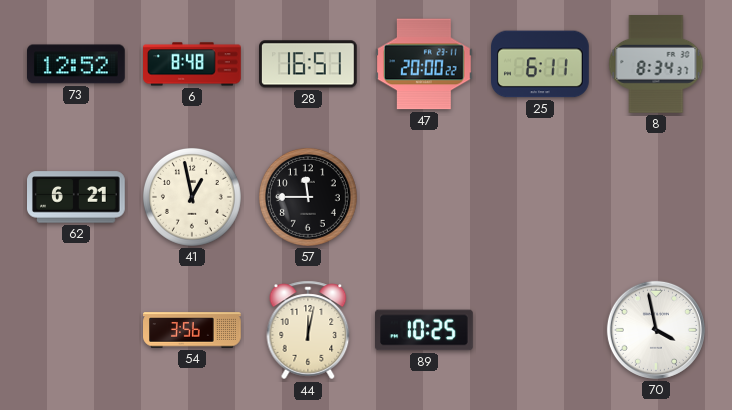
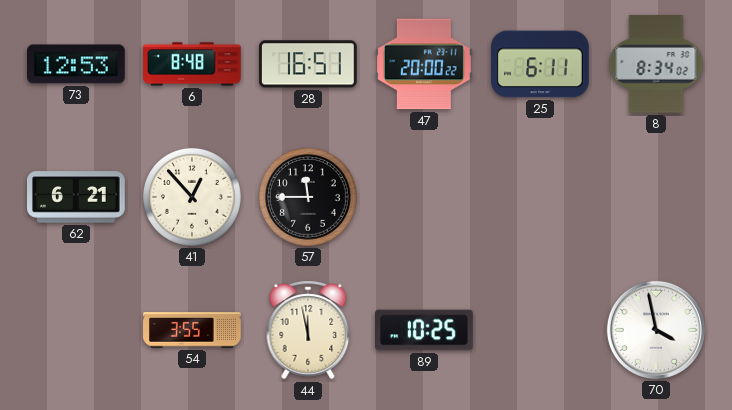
73: 12:52 -> 12:53
8: 8:34:37 -> 8:34:02
41: 12:58 -> 12:53
54: 3:56 -> 3:55
44: 12:02 -> 11:58
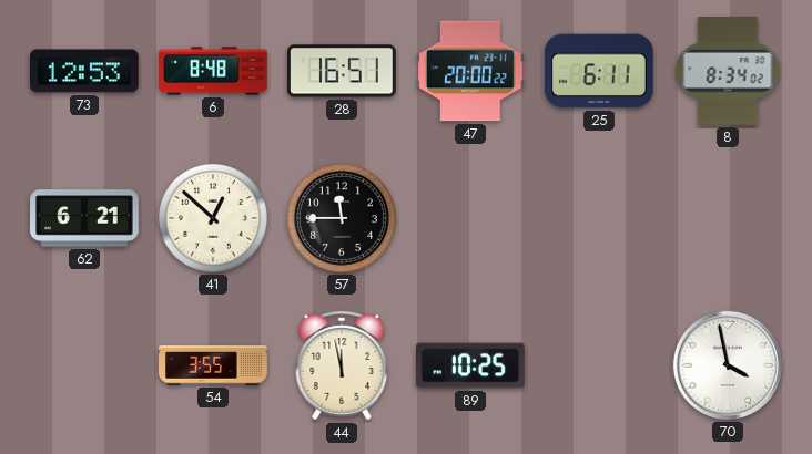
41: 12:53 -> 12:52
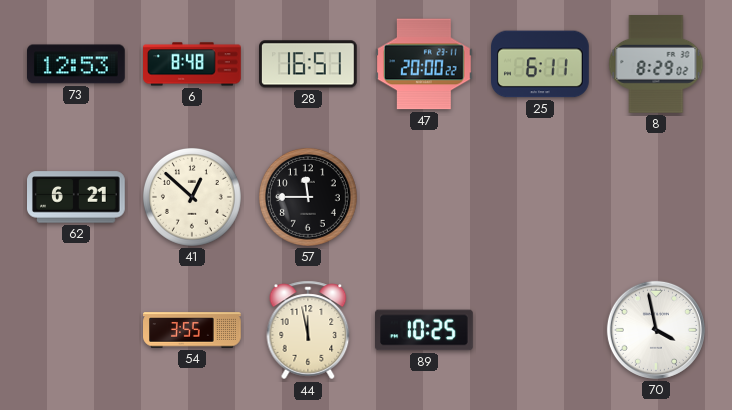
8: 8:34 -> 8:29
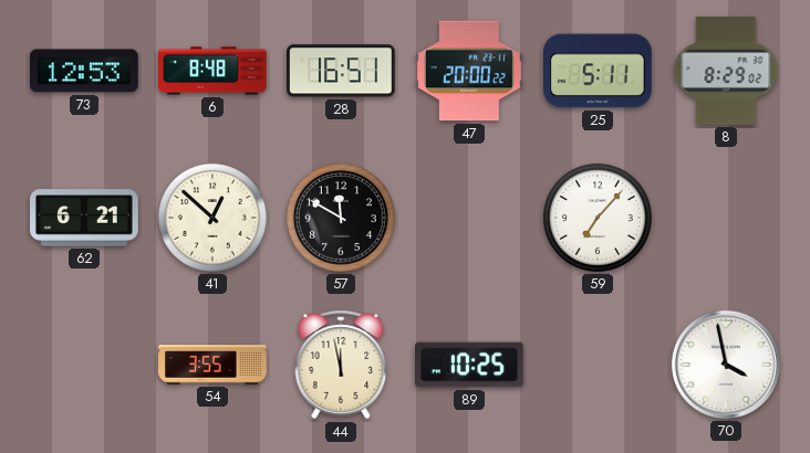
25: 6:11 -> 5:11
57: 11:45 -> 11:50
59: none -> 7:07
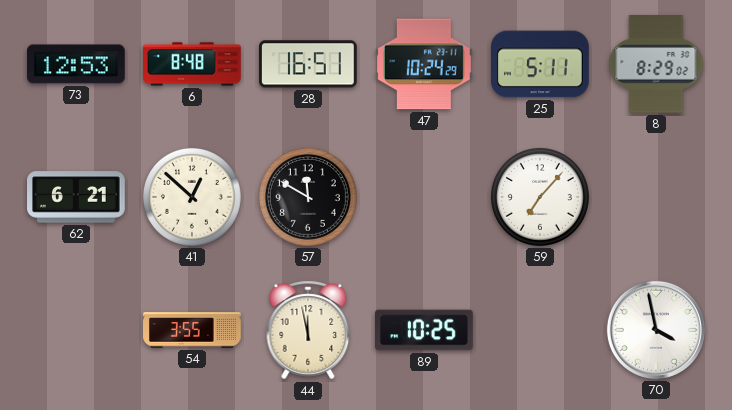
47: 20:00 -> 10:24
